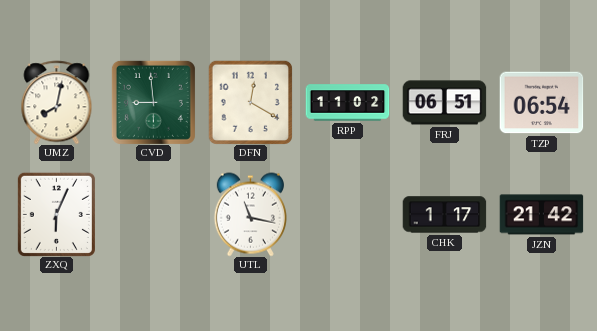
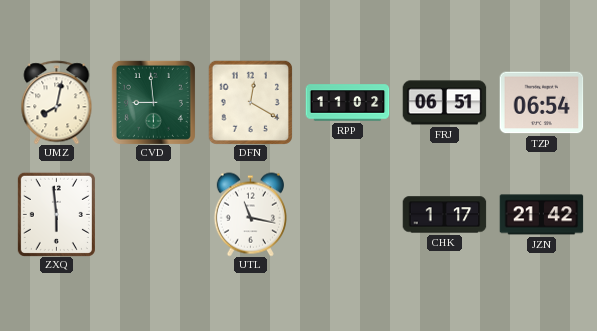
ZXQ: 6:04 -> 5:59
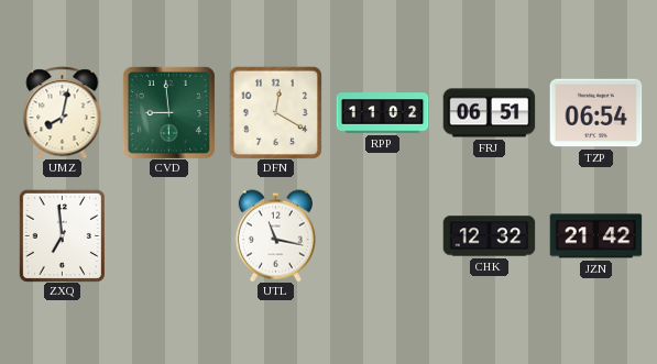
ZXQ: 5:59 -> 6:59
CHK: 1:17 -> 12:32
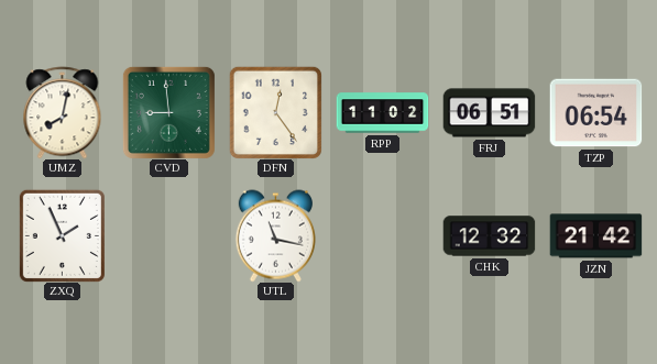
DFN: 12:20 -> 12:24
ZXQ: 6:59 -> 1:56
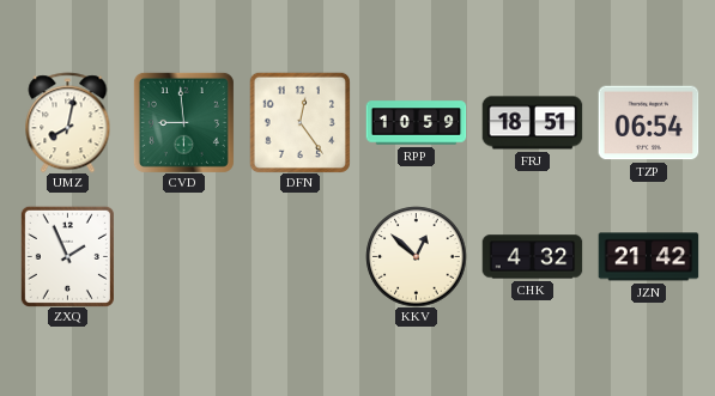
RPP: 11:02 -> 10:59
FRJ: 06:51 -> 18:51
UTL: 11:17 -> none
KKV: none -> 12:52
CHK: 12:32 -> 4:32
